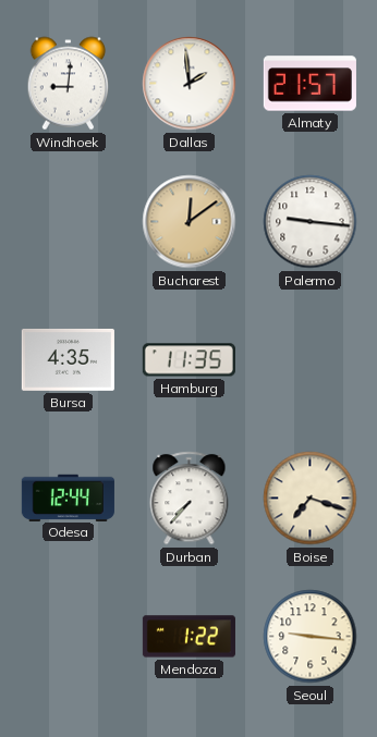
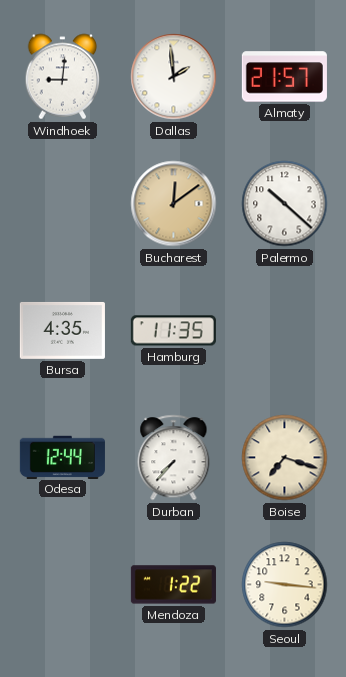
Palermo: 9:16 -> 10:22
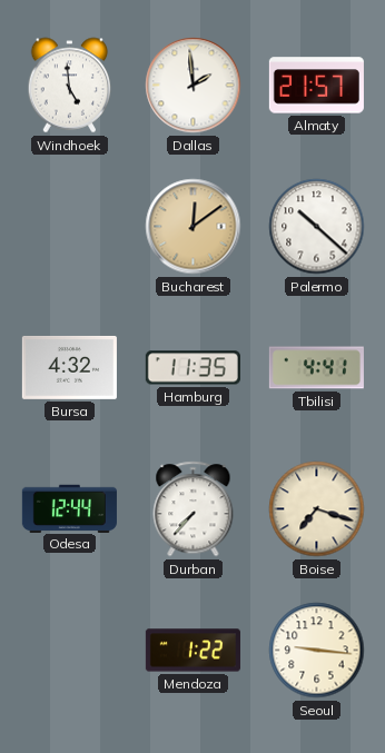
Windhoek: 9:01 -> 4:59
Bursa: 4:35 -> 4:32
Tbilisi: none -> 4:41
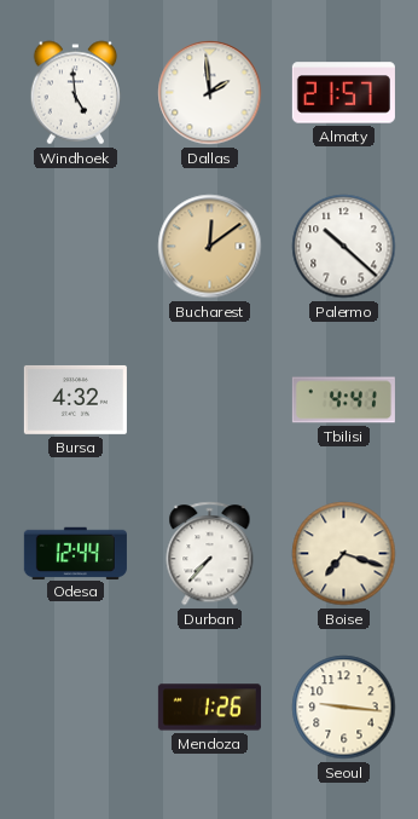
Hamburg: 11:35 -> none
Mendoza: 1:22 -> 1:26
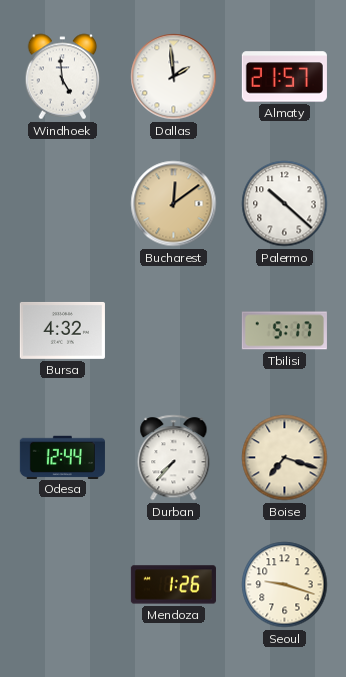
Tbilisi: 4:41 -> 5:17
Seoul: 9:16 -> 9:18
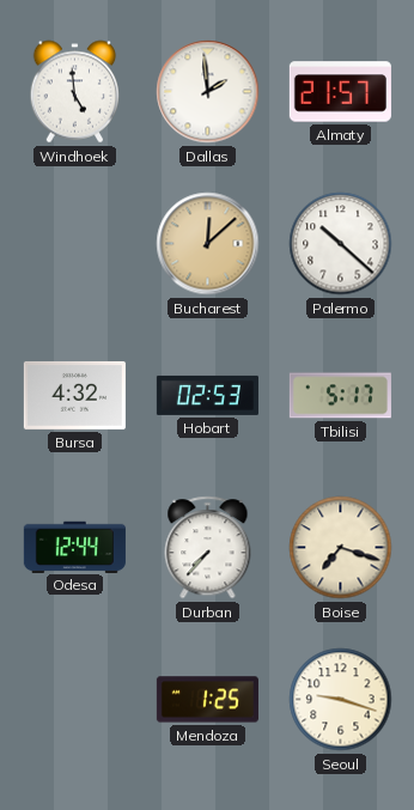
Bucharest: 12:09 -> 12:08
Hobart: none -> 02:53
Mendoza: 1:26 -> 1:25
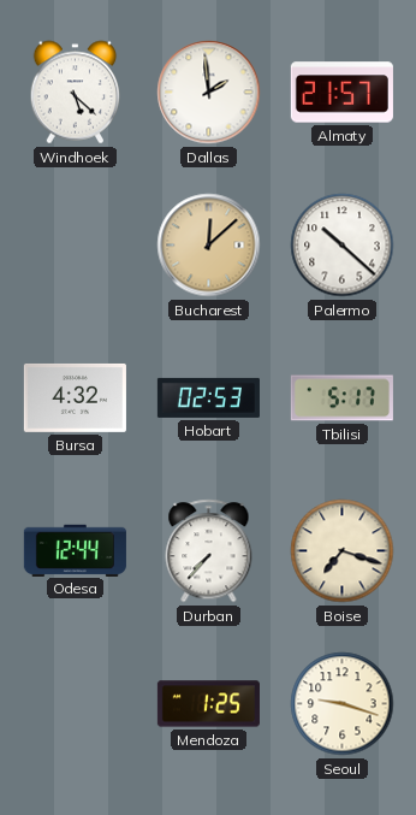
Windhoek: 4:59 -> 5:22
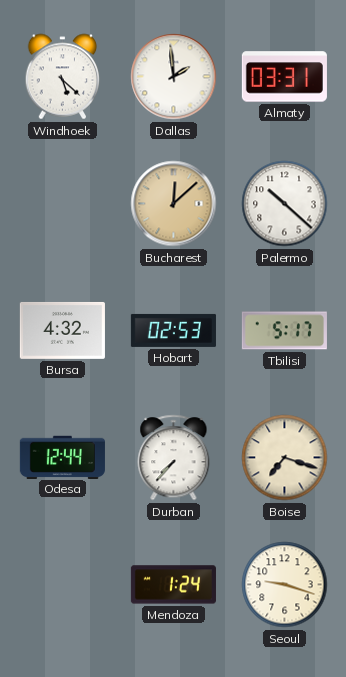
Almaty: 21:57 -> 03:31
Mendoza: 1:25 -> 1:24
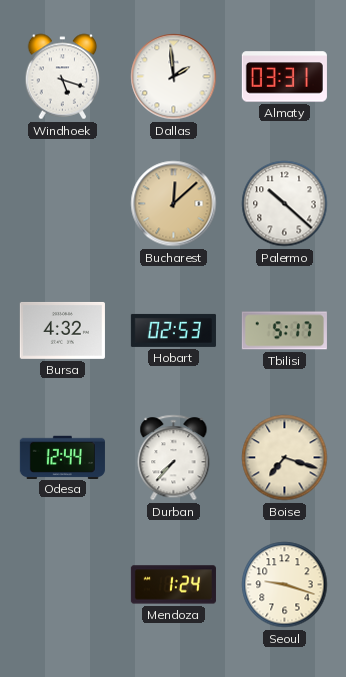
Windhoek: 5:22 -> 5:18
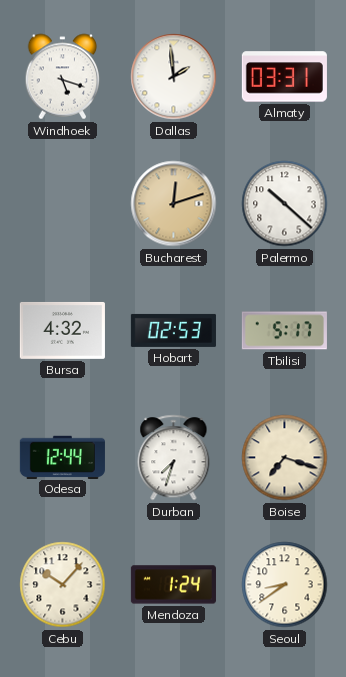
Bucharest: 12:08 -> 12:12
Durban: 7:37 -> 7:33
Cebu: none -> 10:07
Seoul: 9:18 -> 8:39
